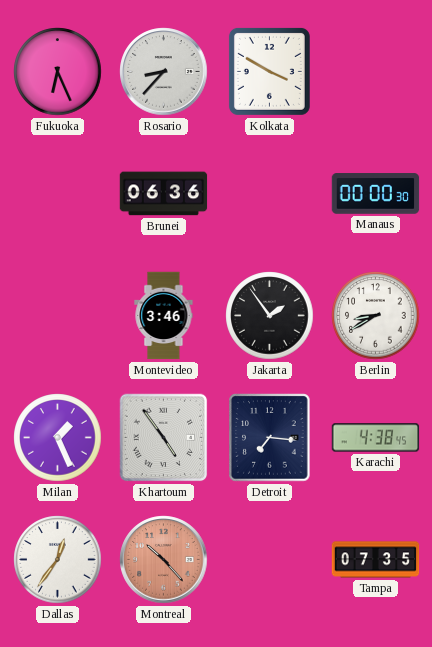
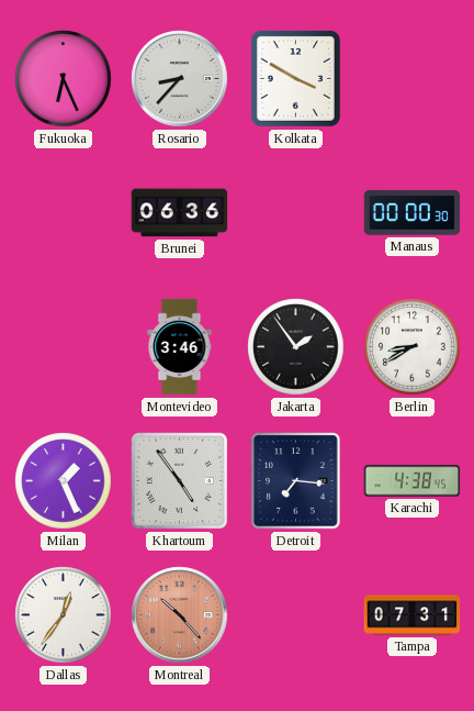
Tampa: 07:35 -> 07:31
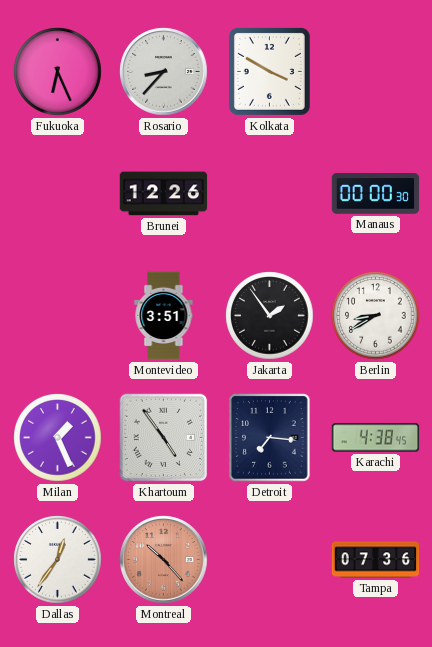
Brunei: 06:36 -> 12:26
Montevideo: 3:46 -> 3:51
Tampa: 07:31 -> 07:36
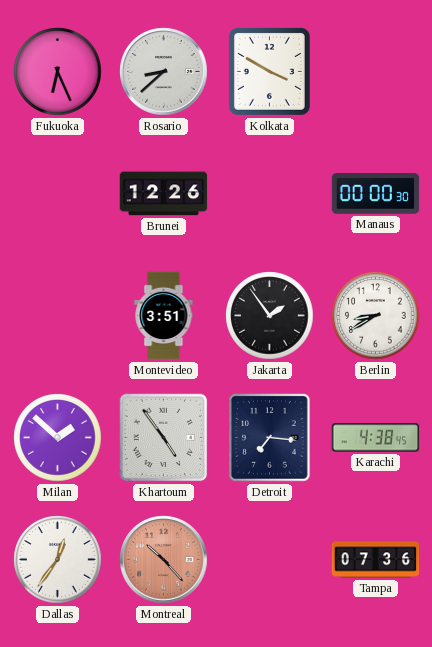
Rosario: 8:37 -> 8:38
Milan: 1:26 -> 1:52
